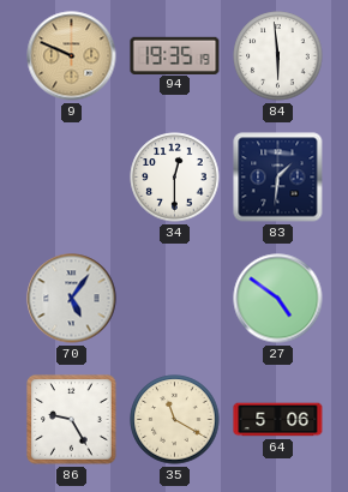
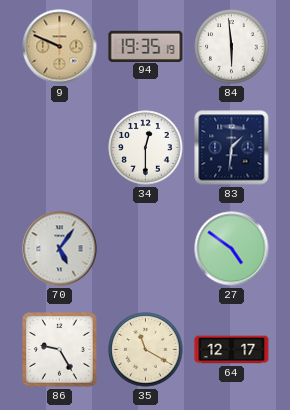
64: 5:06 -> 12:17
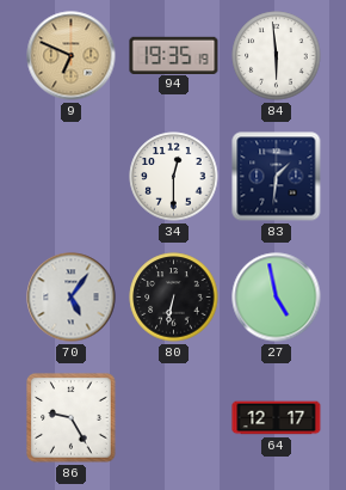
9: 9:49 -> 6:49
80: none -> 6:32
27: 4:51 -> 4:58
35: 11:20 -> none
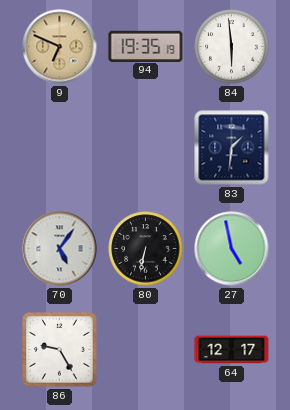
34: 12:30 -> none
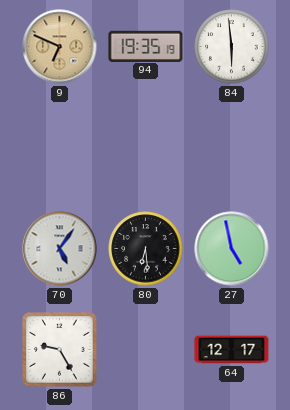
83: 1:31 -> none
80: 6:32 -> 6:29
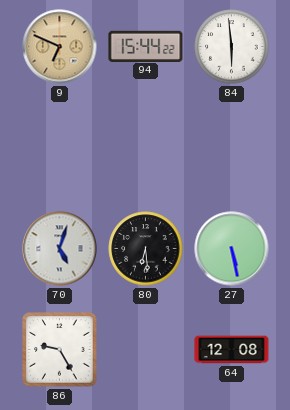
94: 19:35 -> 15:44
70: 5:06 -> 5:03
27: 4:58 -> 5:28
64: 12:17 -> 12:08
